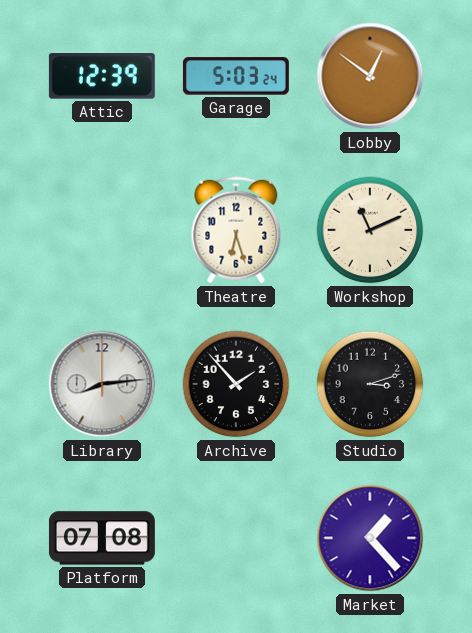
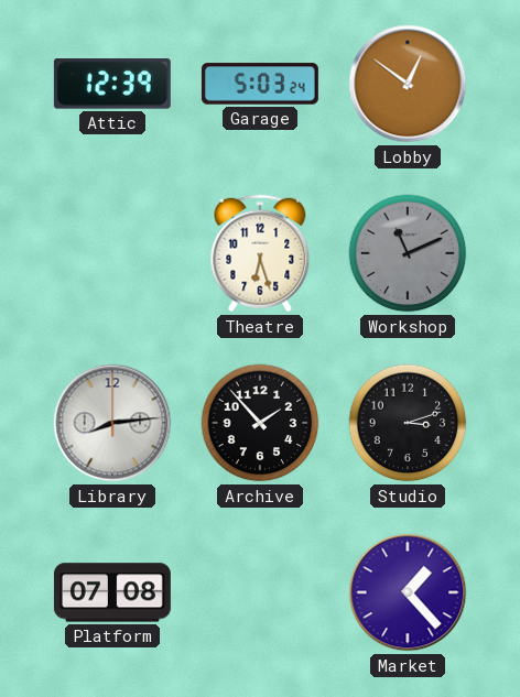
Workshop dial: cream -> grey
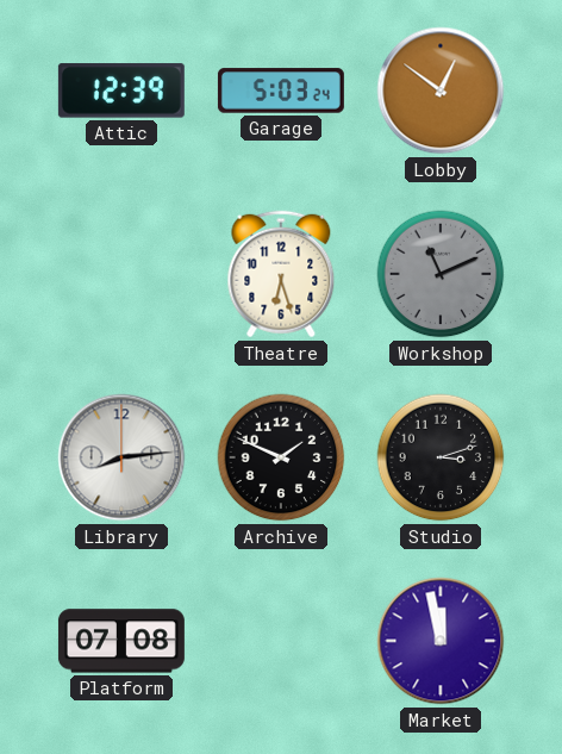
Archive: 1:53 -> 1:49
Market: 1:23 -> 11:58
